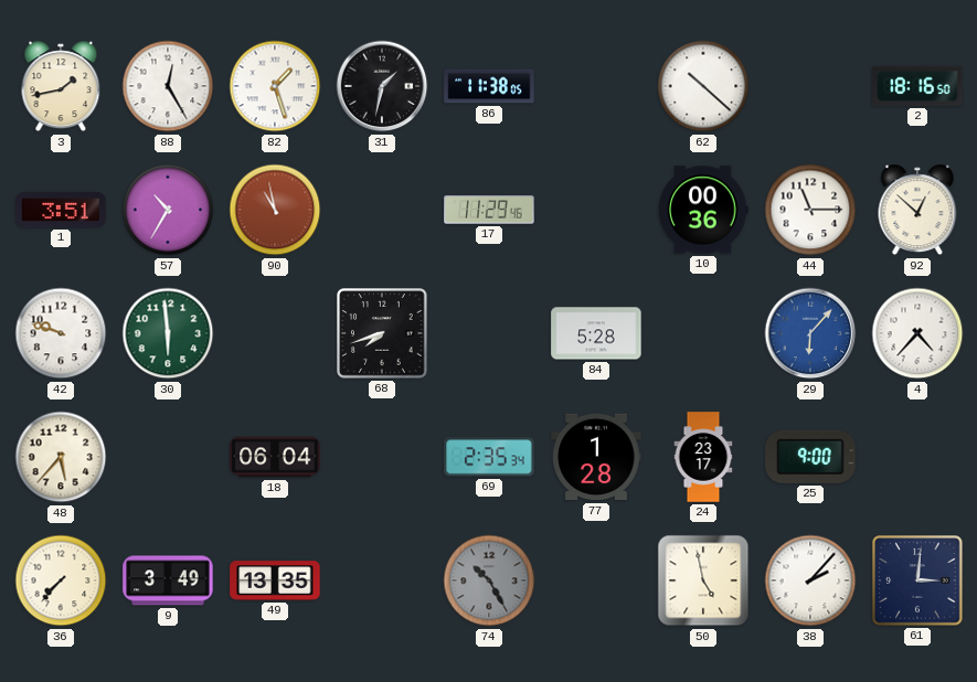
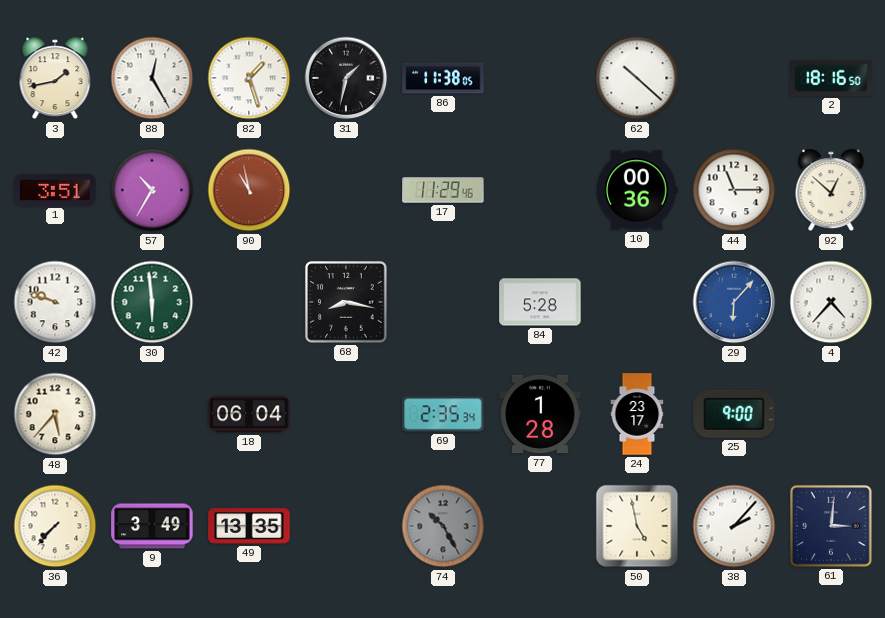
68: 7:42 -> 8:17
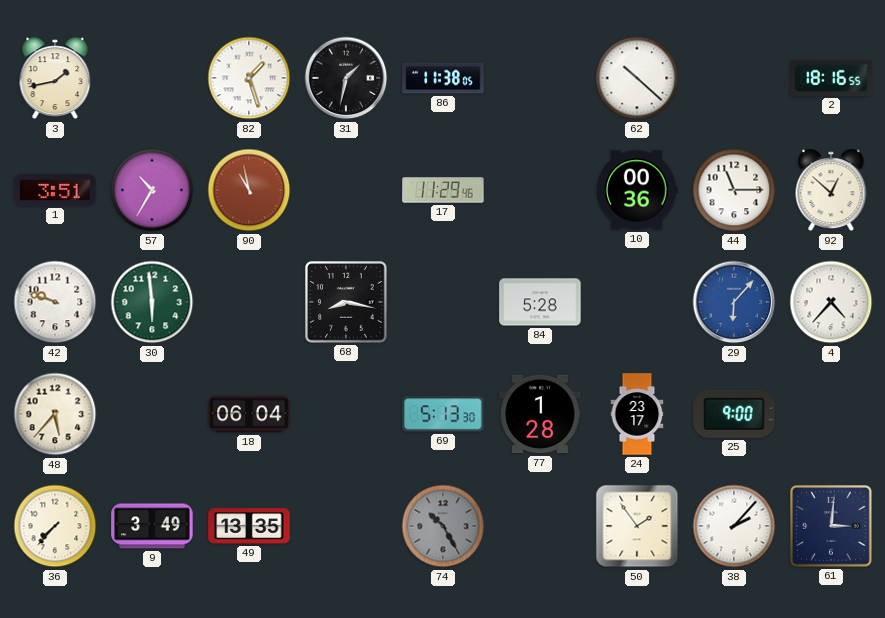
88: 12:25 -> none
2: 18:16:50 -> 18:16:55
69: 2:35 -> 5:13
50: 4:58 -> 1:54
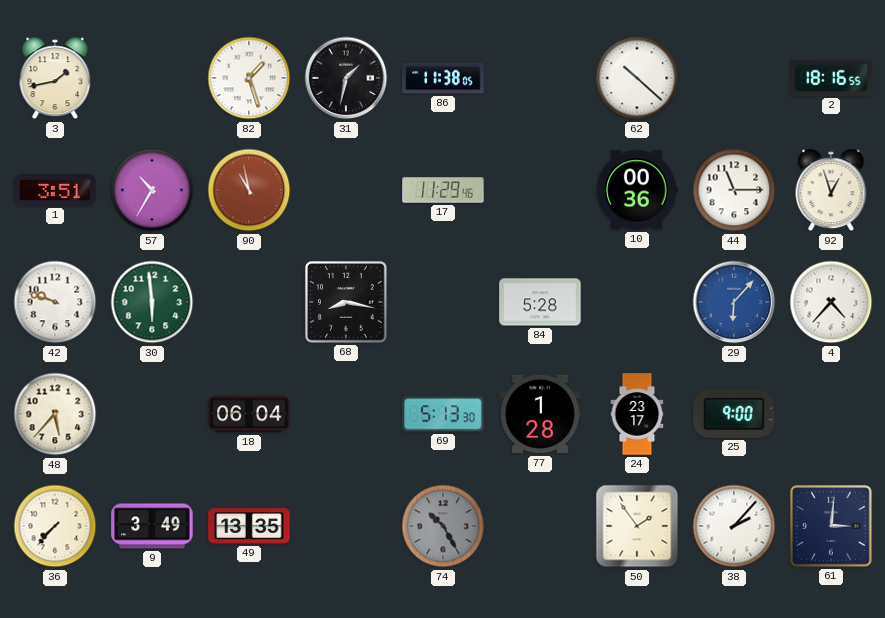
92: 12:52 -> 12:57
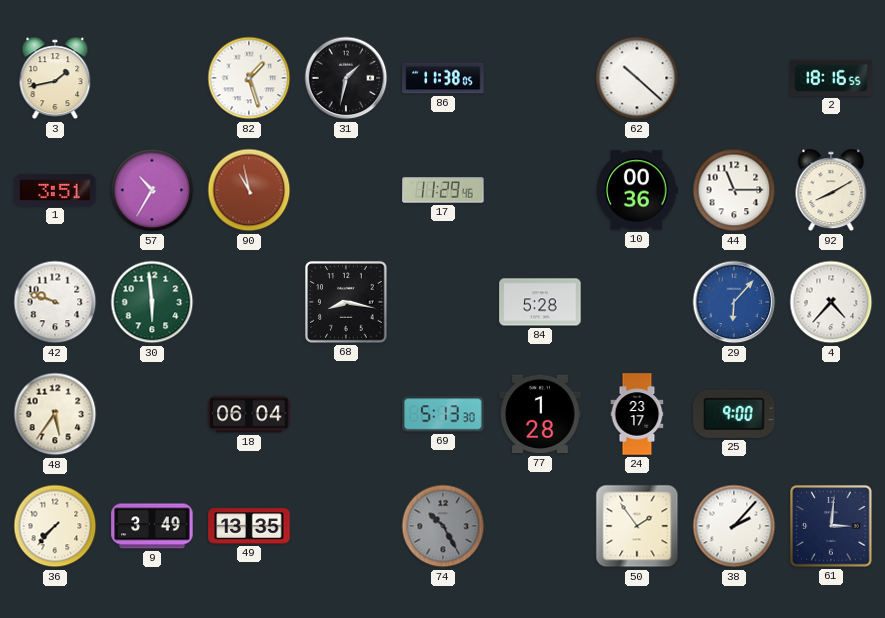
92: 12:57 -> 8:10
48: 5:37 -> 5:36
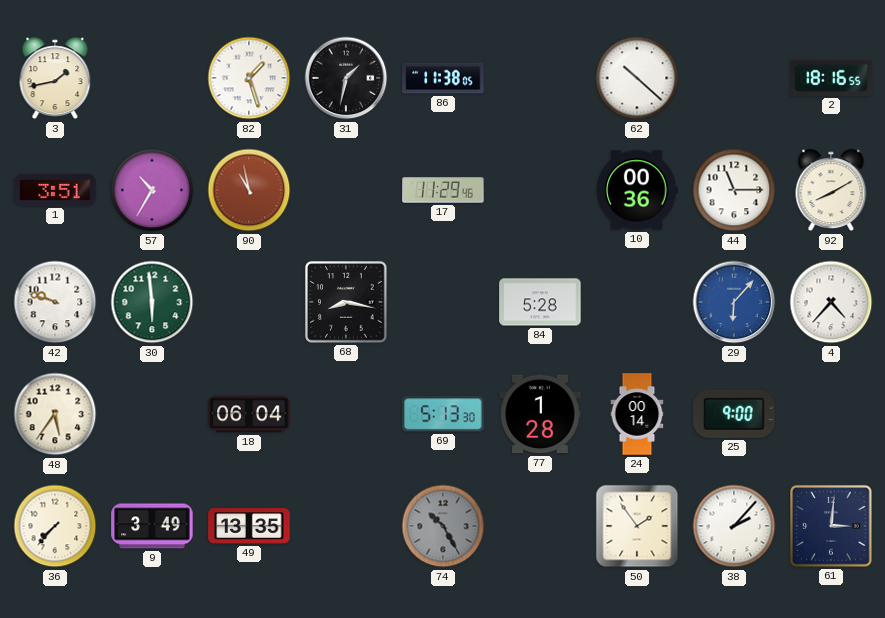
24: 23:17 -> 00:14
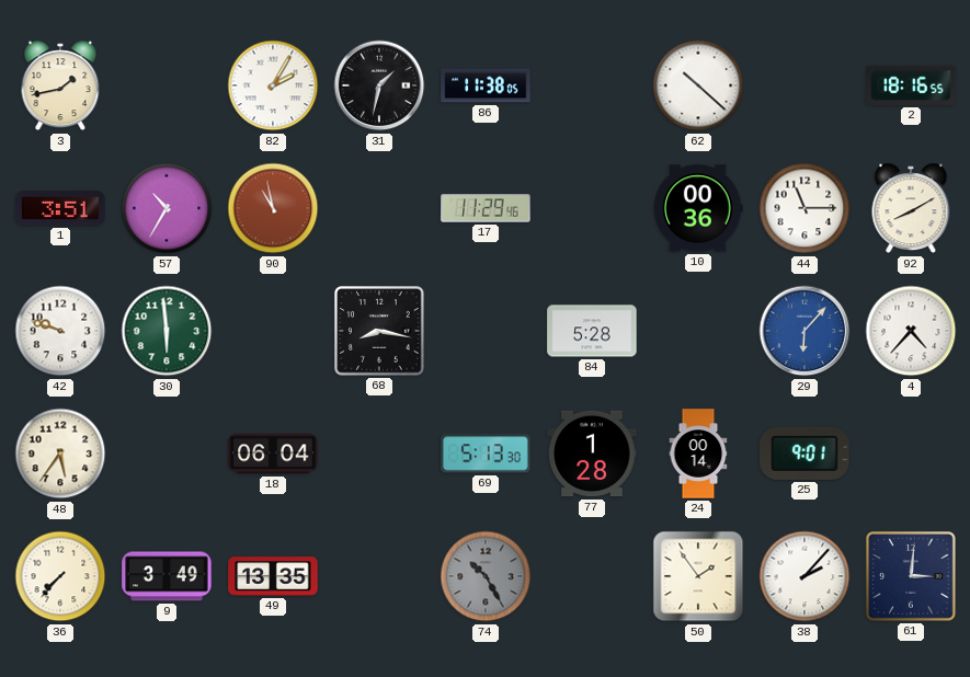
82: 1:27 -> 2:05
25: 9:00 -> 9:01
